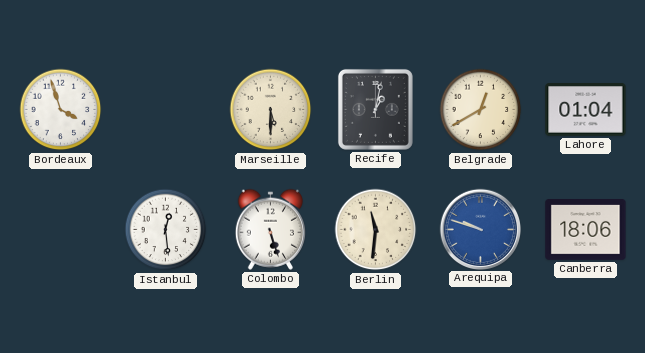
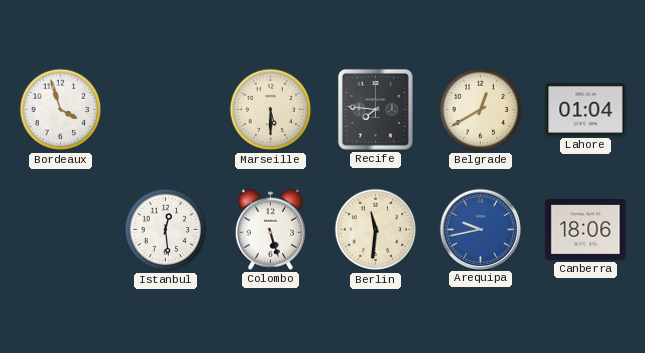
Recife: 1:02 -> 7:46
Arequipa: 9:48 -> 9:43
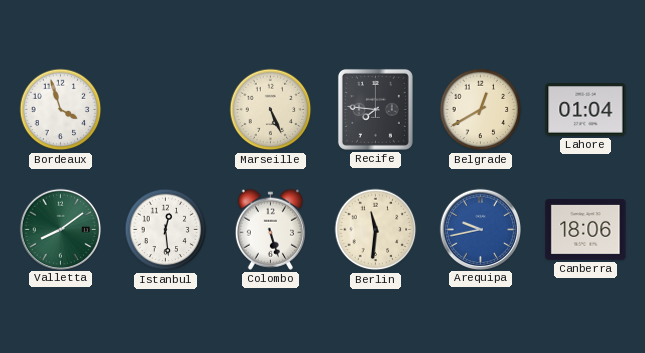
Marseille: 5:30 -> 5:26
Valletta: none -> 8:09
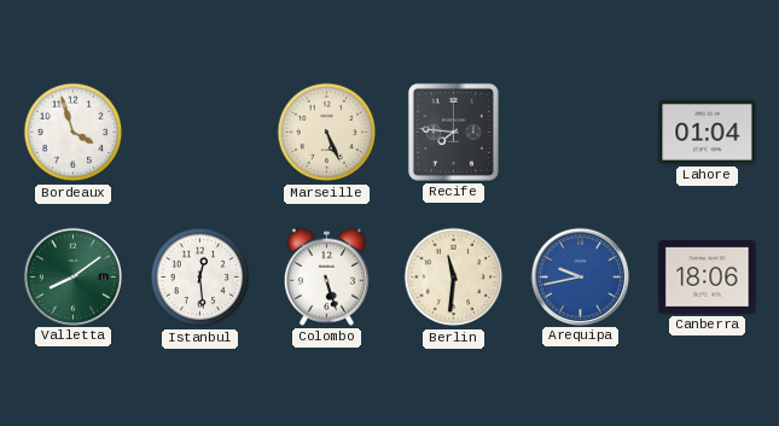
Belgrade: 12:40 -> none
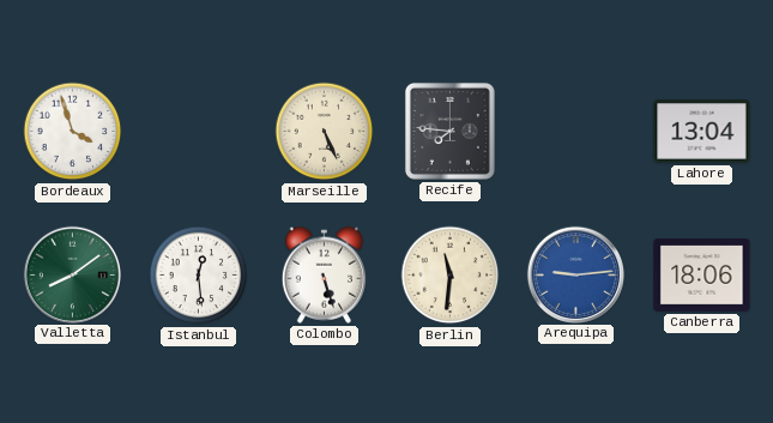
Lahore: 01:04 -> 13:04
Arequipa: 9:43 -> 9:14
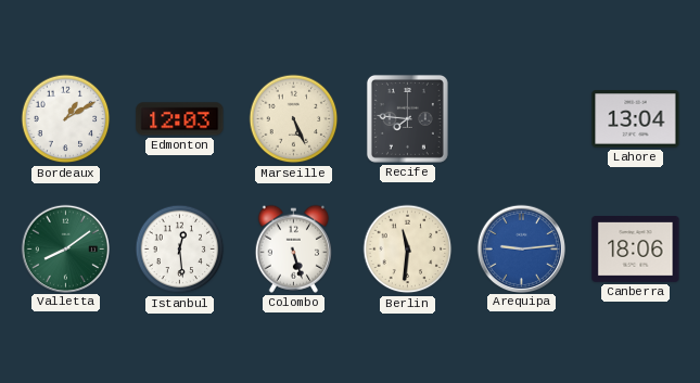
Bordeaux: 3:57 -> 1:10
Edmonton: none -> 12:03
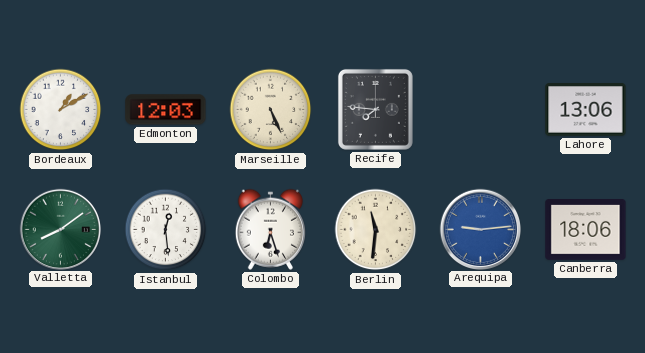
Lahore: 13:04 -> 13:06
Colombo: 5:27 -> 6:27
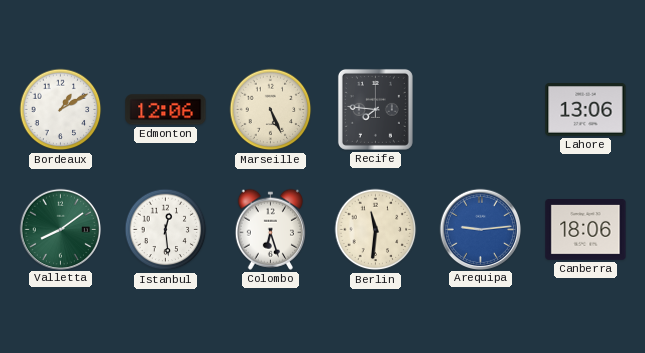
Edmonton: 12:03 -> 12:06
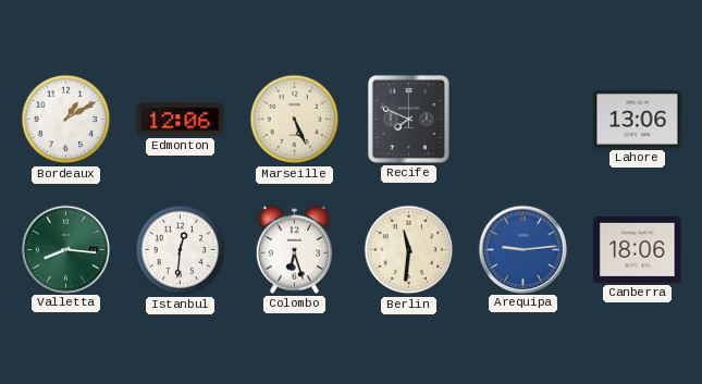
Recife: 7:46 -> 7:49
Valletta: 8:09 -> 8:16
Istanbul: 12:29 -> 12:31
